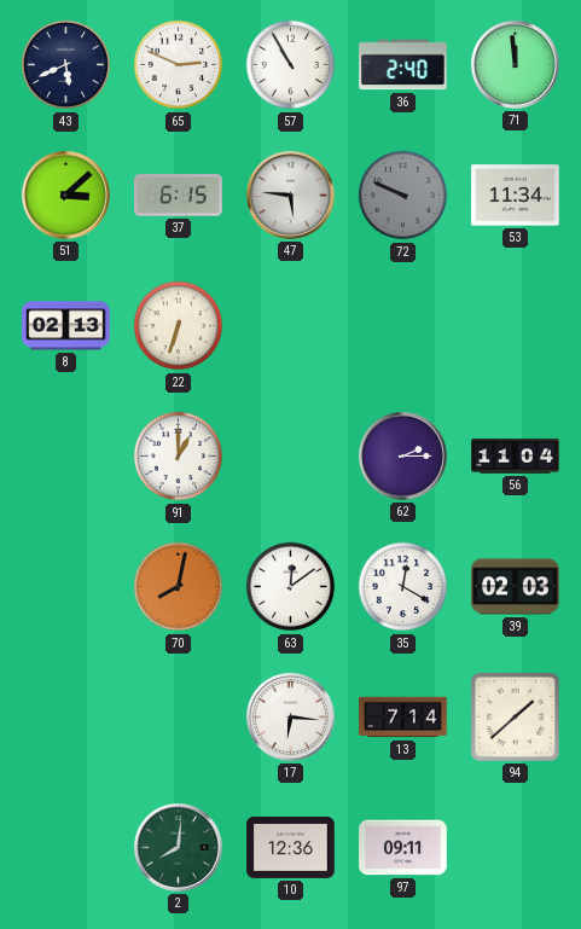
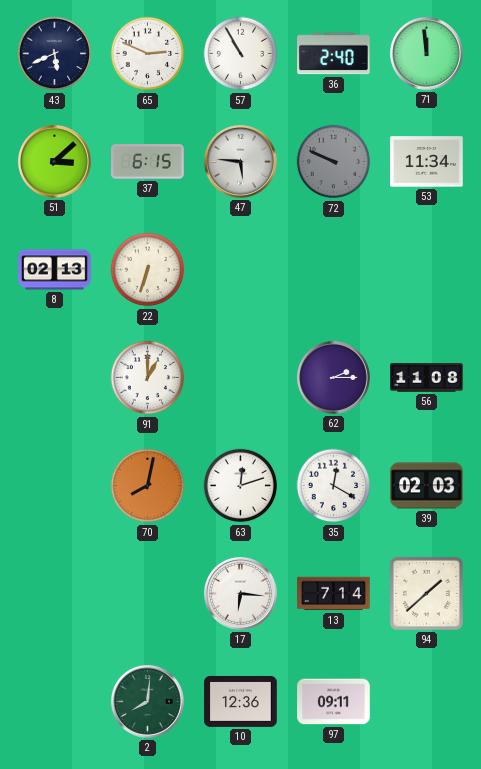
56: 11:04 -> 11:08
63: 12:09 -> 12:12
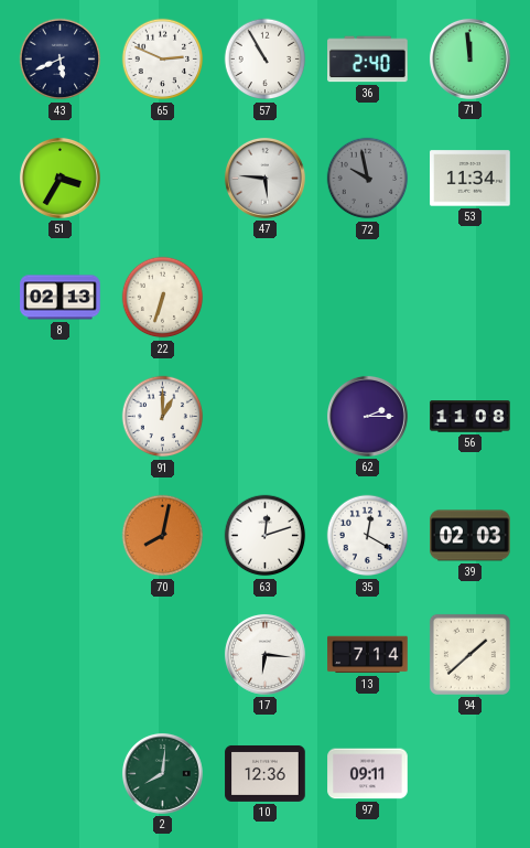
51: 3:08 -> 3:35
37: 6:15 -> none
72: 9:49 -> 9:58
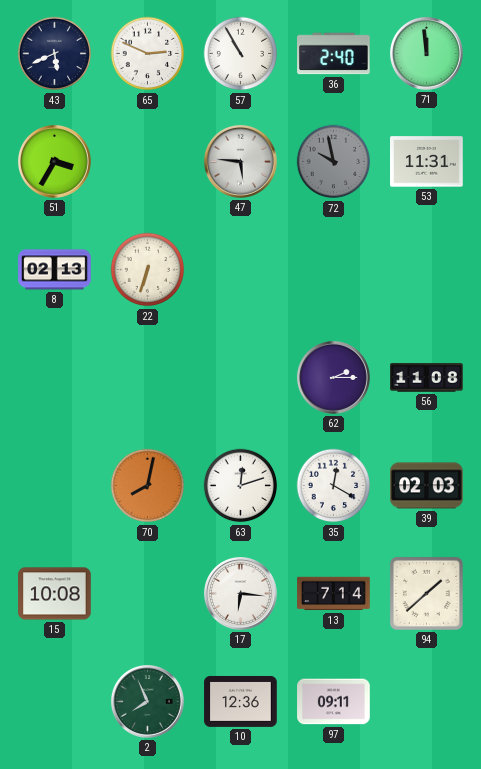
53: 11:34 -> 11:31
91: 1:00 -> none
15: none -> 10:08
2: 8:01 -> 7:56
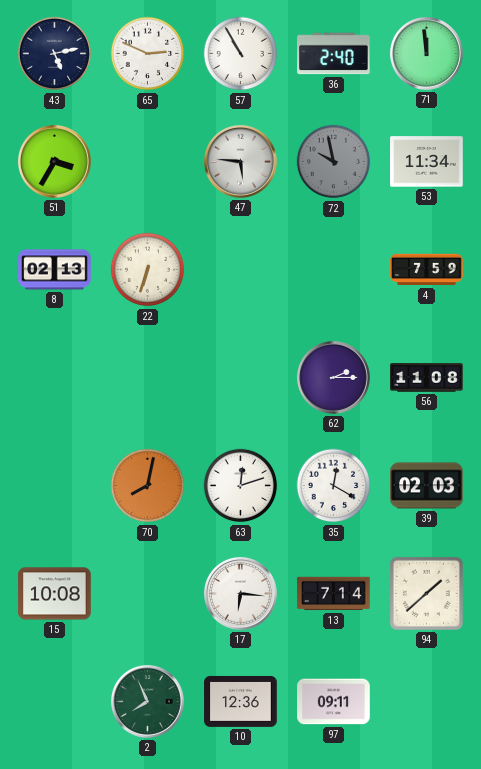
43: 5:41 -> 5:13
53: 11:31 -> 11:34
4: none -> 7:59
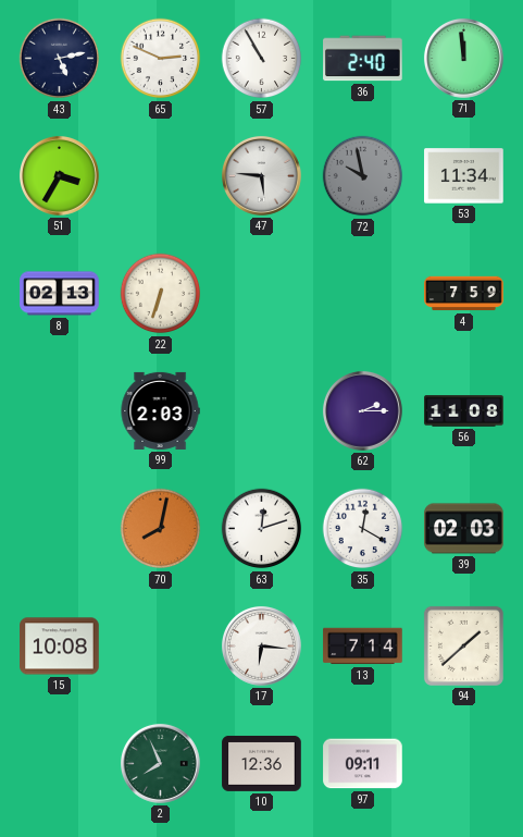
99: none -> 2:03
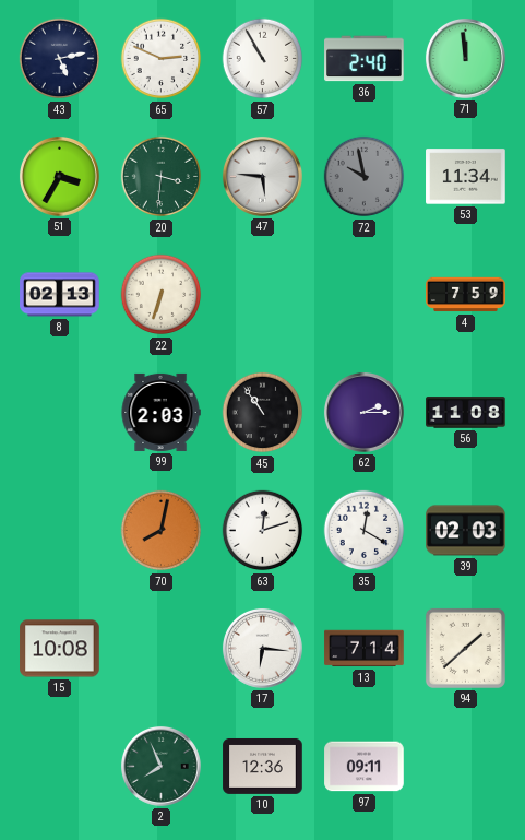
20: none -> 3:31
45: none -> 10:54
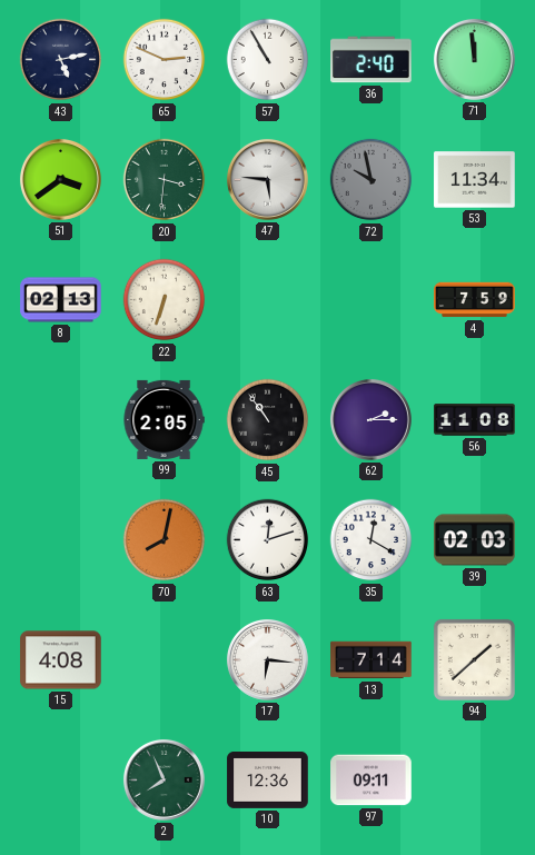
51: 3:35 -> 3:39
99: 2:03 -> 2:05
15: 10:08 -> 4:08
